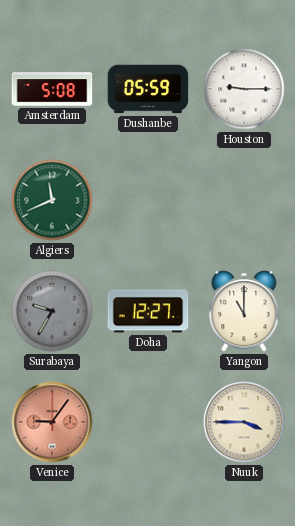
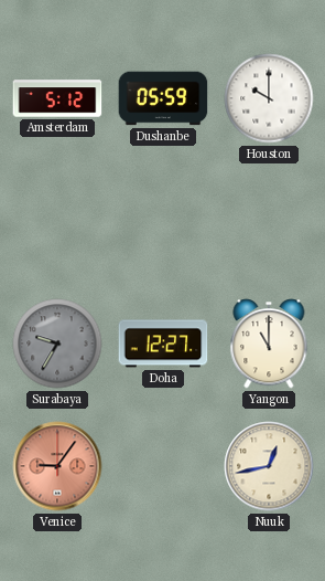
Amsterdam: 5:08 -> 5:12
Houston: 9:15 -> 10:00
Algiers: 11:41 -> none
Nuuk: 3:45 -> 12:43
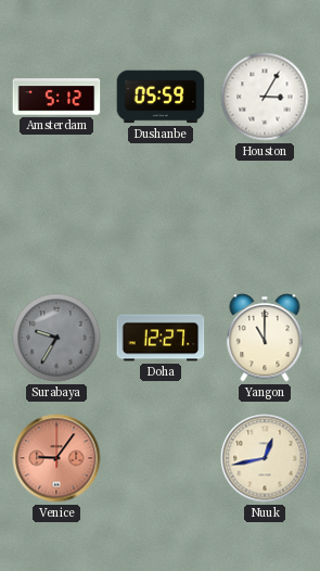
Houston: 10:00 -> 3:05
